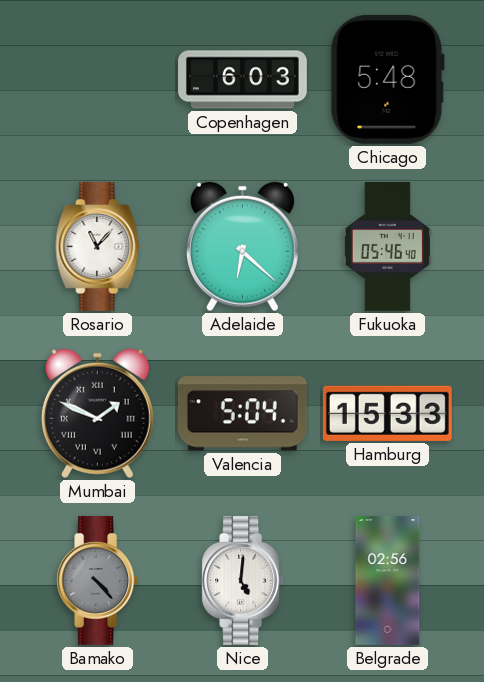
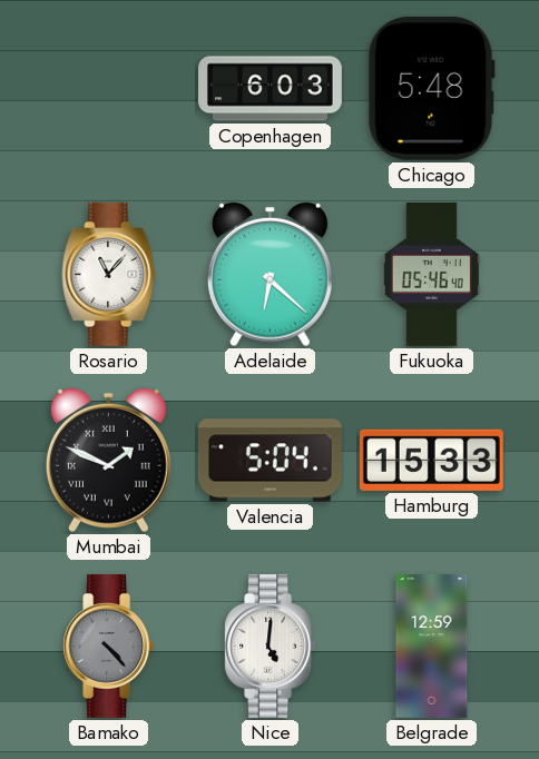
Belgrade: 02:56 -> 12:59
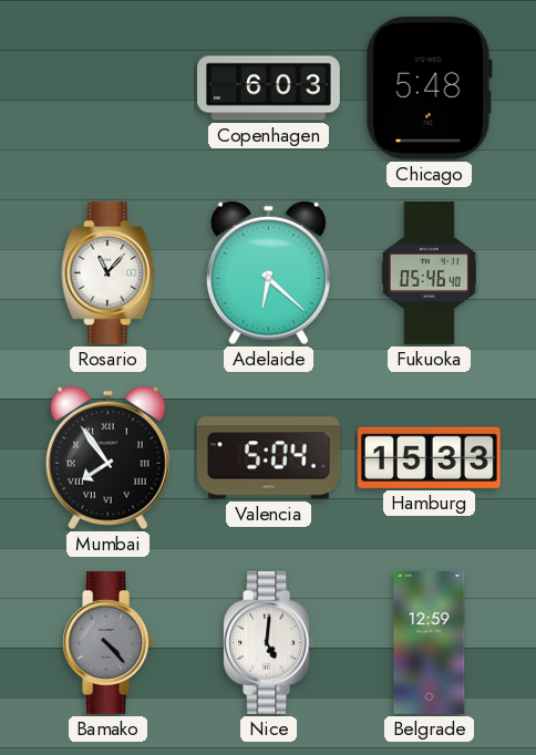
Mumbai: 1:49 -> 7:54
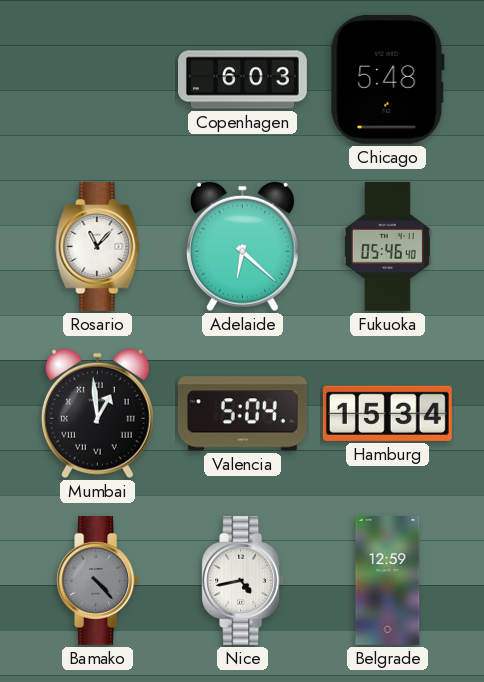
Mumbai: 7:54 -> 12:59
Hamburg: 15:33 -> 15:34
Nice: 5:01 -> 4:43
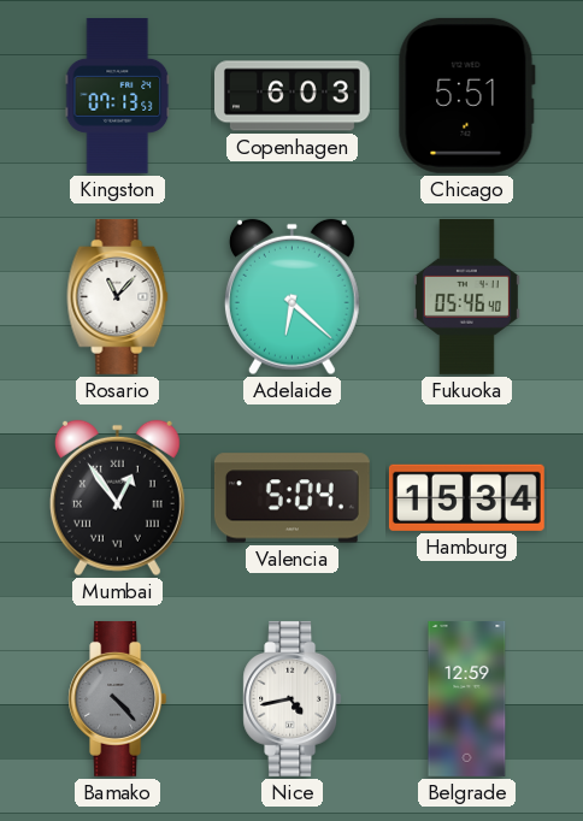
Kingston: none -> 07:13
Chicago: 5:48 -> 5:51
Mumbai: 12:59 -> 12:54
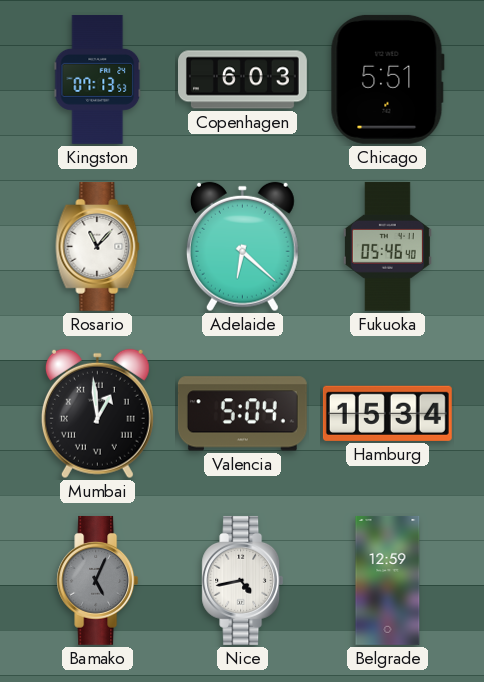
Mumbai: 12:54 -> 12:59
Bamako: 4:23 -> 5:04
